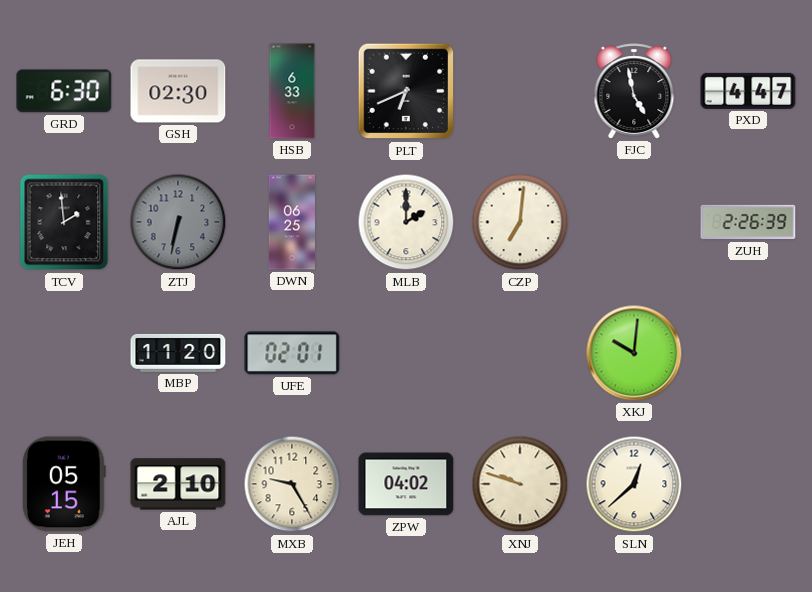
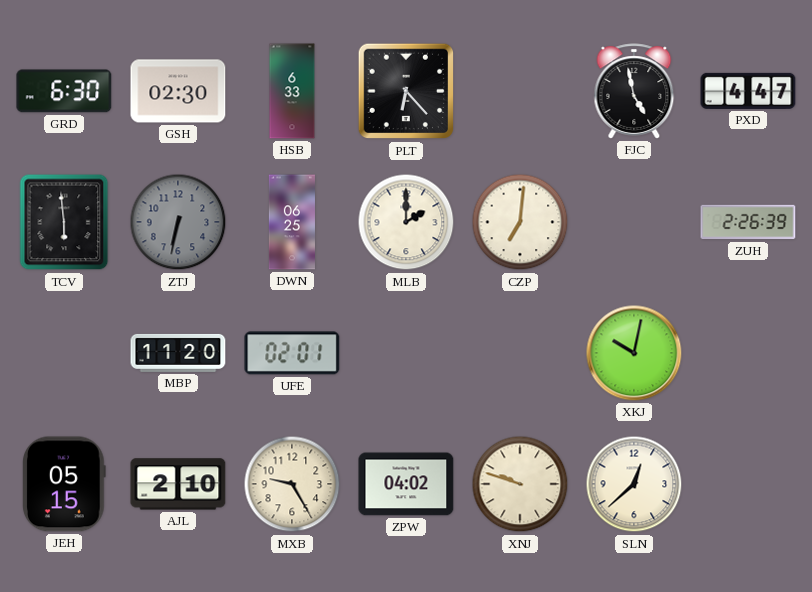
PLT: 6:41 -> 6:23
TCV: 1:59 -> 5:59
XKJ: 10:01 -> 10:02
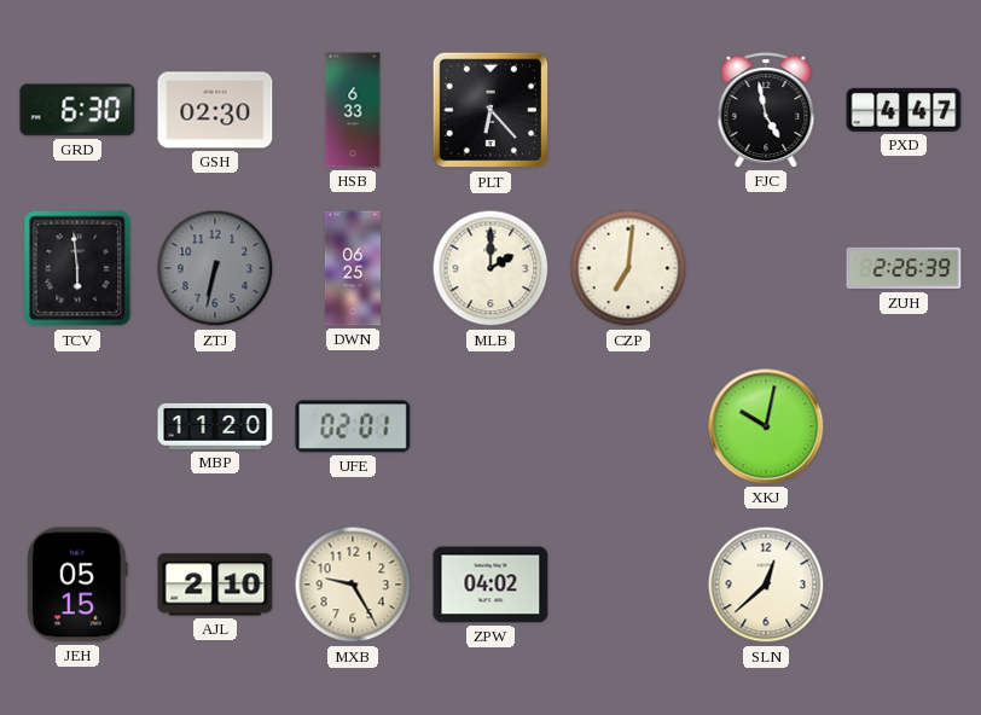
XNJ: 9:48 -> none
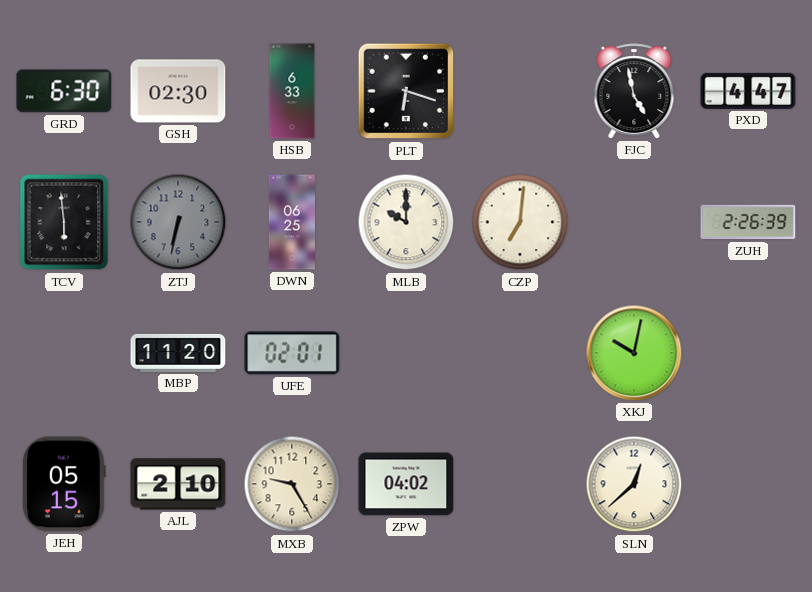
PLT: 6:23 -> 6:18
MLB: 2:00 -> 10:00
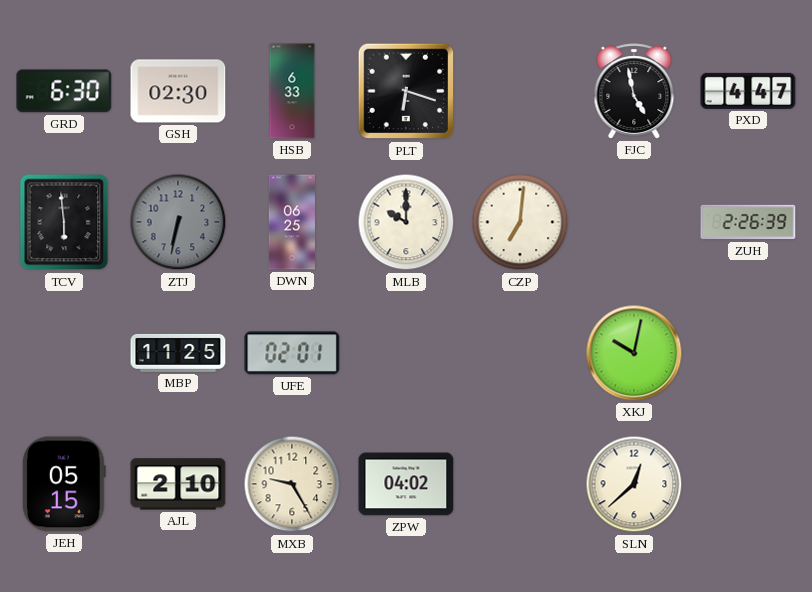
MBP: 11:20 -> 11:25
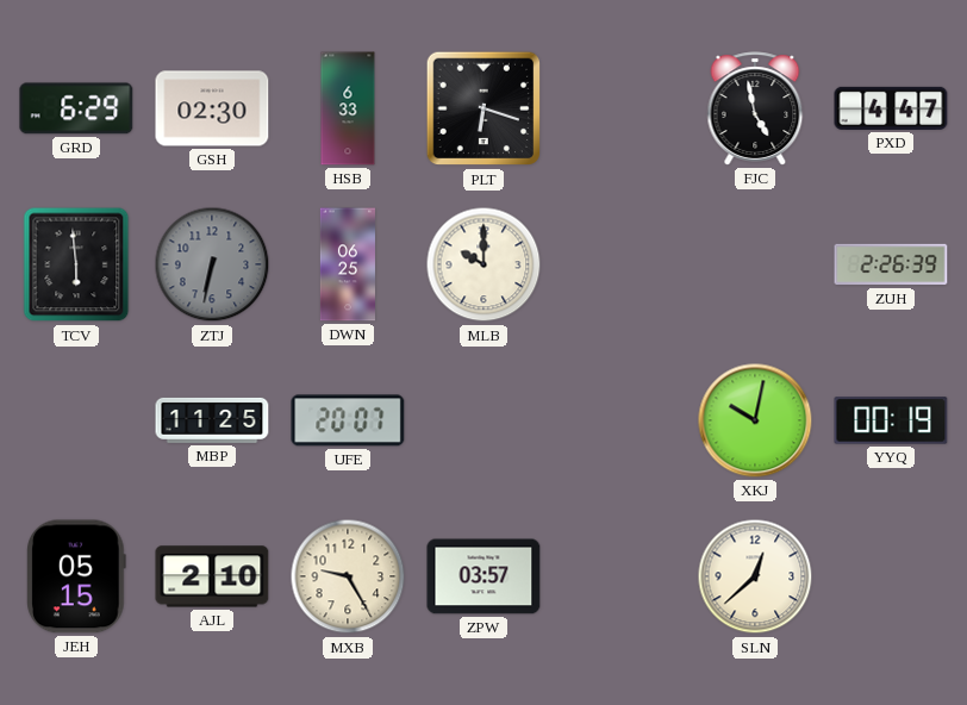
GRD: 6:30 -> 6:29
CZP: 7:01 -> none
UFE: 02:01 -> 20:07
YYQ: none -> 00:19
ZPW: 04:02 -> 03:57
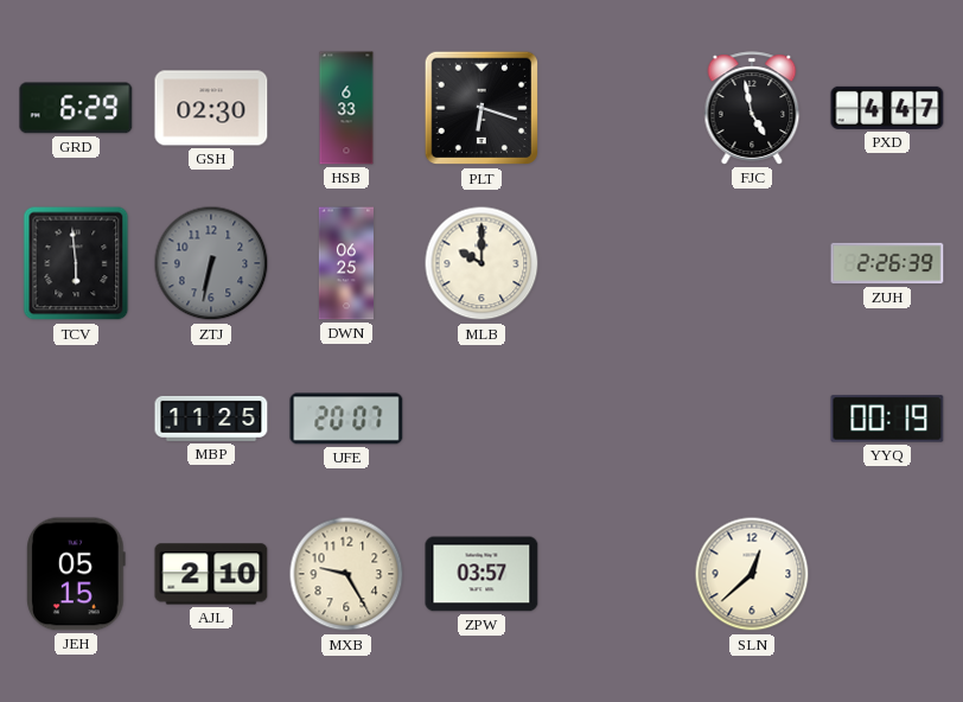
XKJ: 10:02 -> none
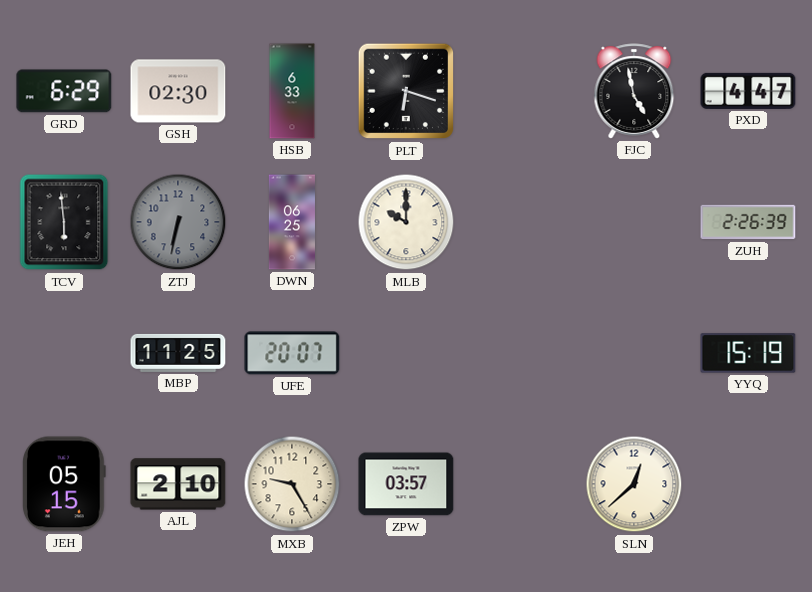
YYQ: 00:19 -> 15:19
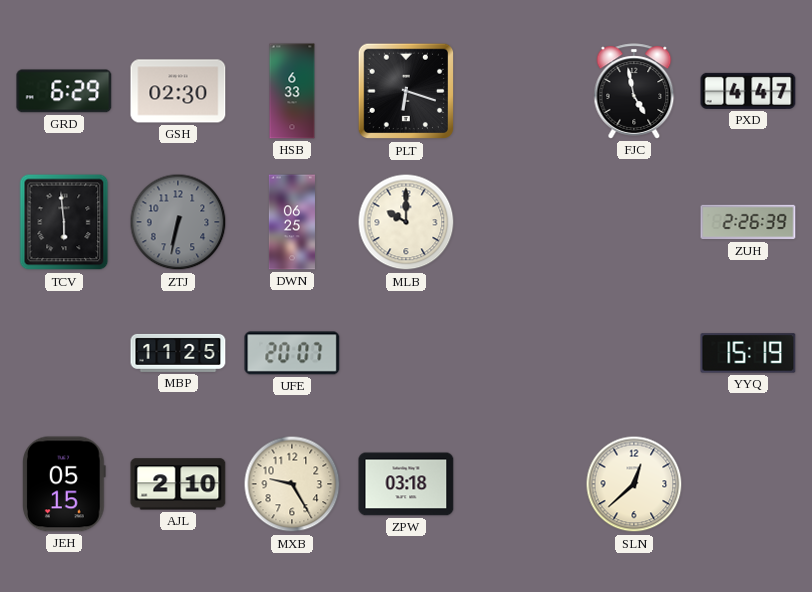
ZPW: 03:57 -> 03:18
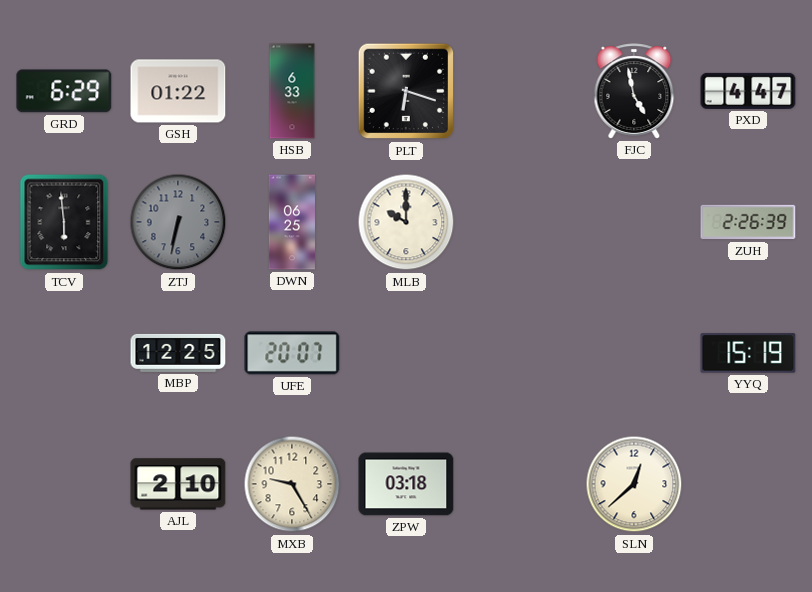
GSH: 02:30 -> 01:22
MBP: 11:25 -> 12:25
JEH: 05:15 -> none
